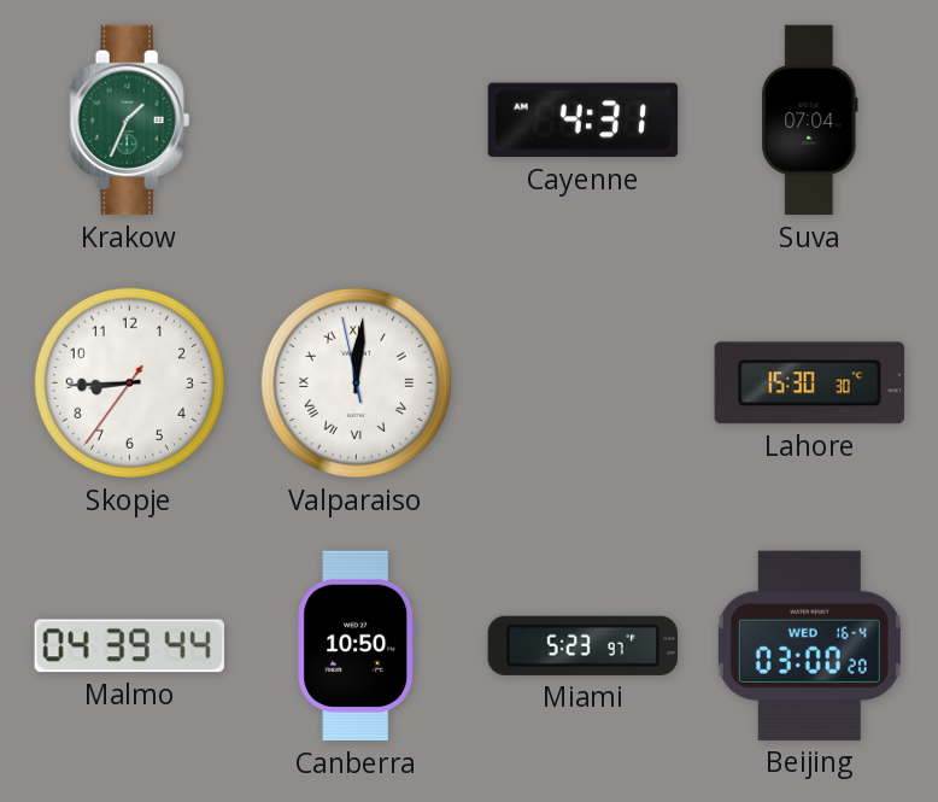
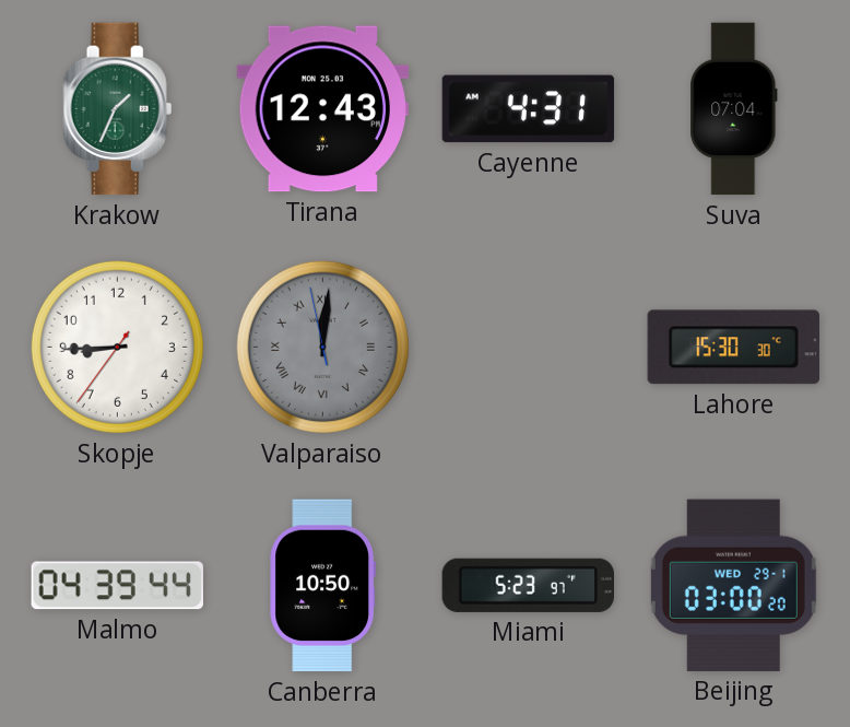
Tirana: none -> 12:43
Valparaiso dial: white -> grey
Beijing date: WED 16-4 -> WED 29-1
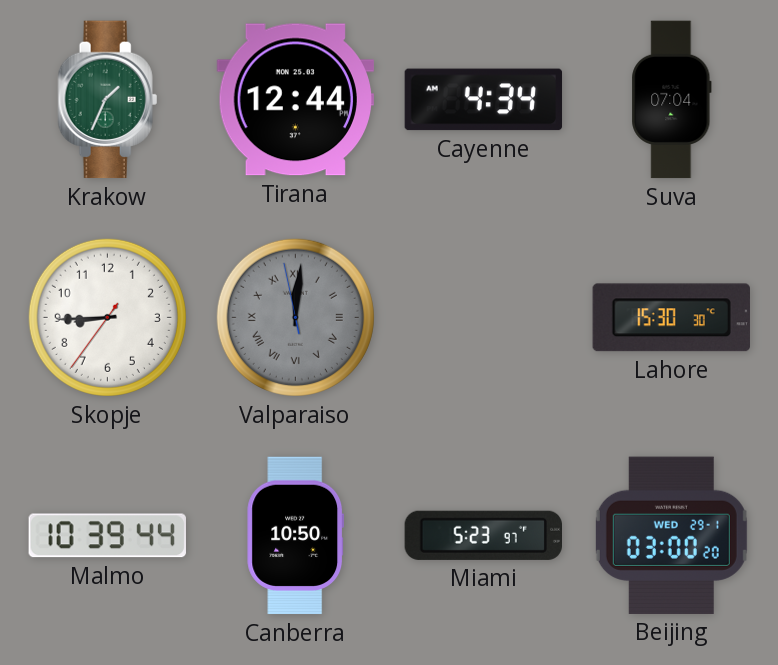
Tirana: 12:43 -> 12:44
Cayenne: 4:31 -> 4:34
Malmo: 04:39 -> 10:39
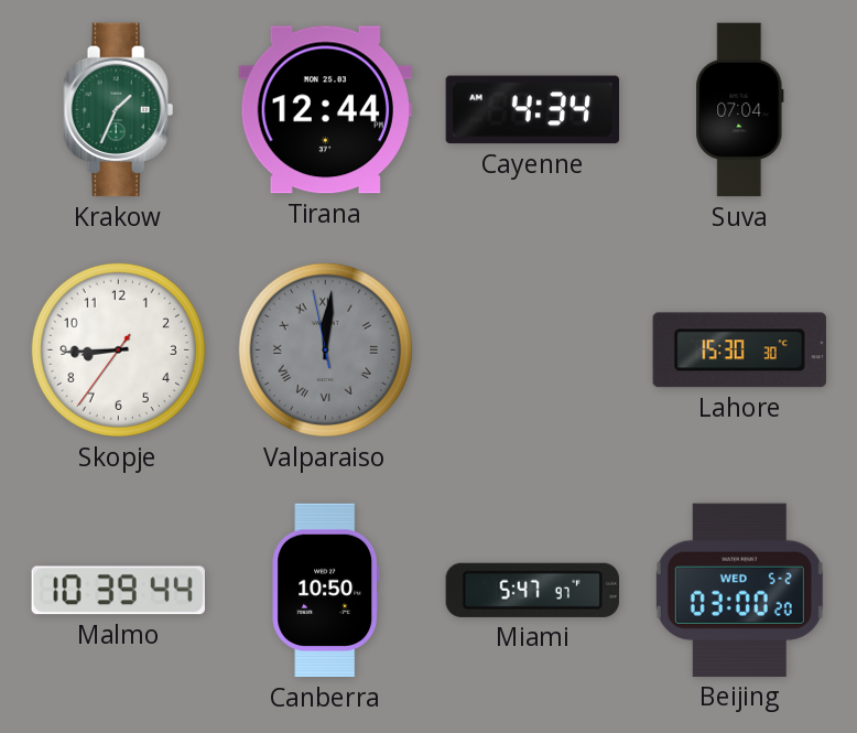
Miami: 5:23 -> 5:47
Beijing date: WED 29-1 -> WED 5-2
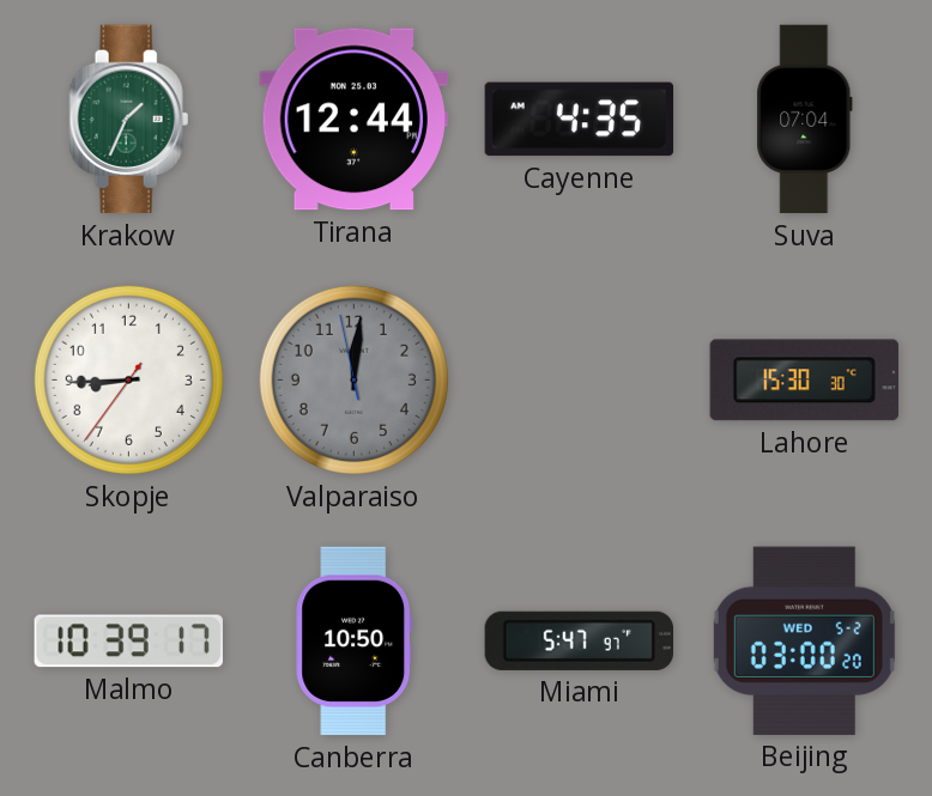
Cayenne: 4:34 -> 4:35
Valparaiso numerals: Roman -> Arabic
Malmo: 10:39:44 -> 10:39:17
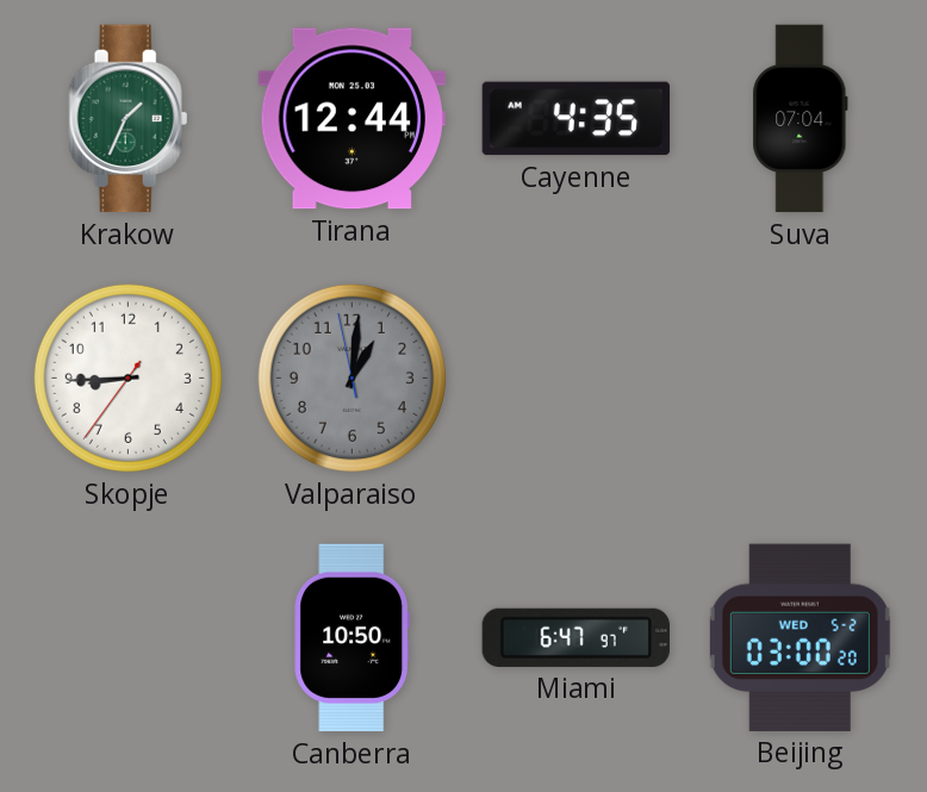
Valparaiso: 12:00 -> 1:00
Lahore: 15:30 -> none
Malmo: 10:39 -> none
Miami: 5:47 -> 6:47
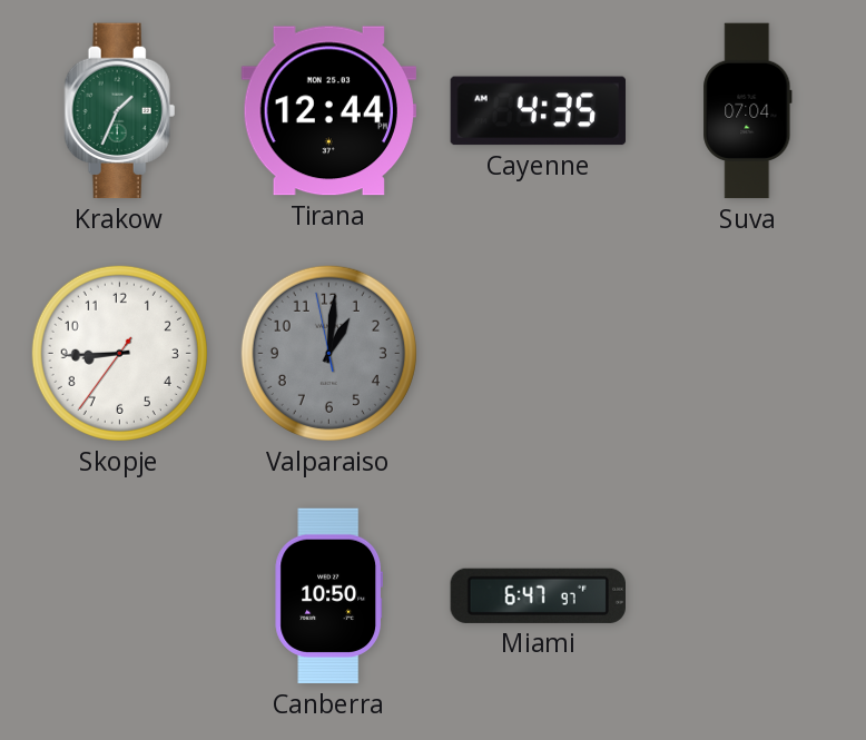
Beijing: 03:00 -> none
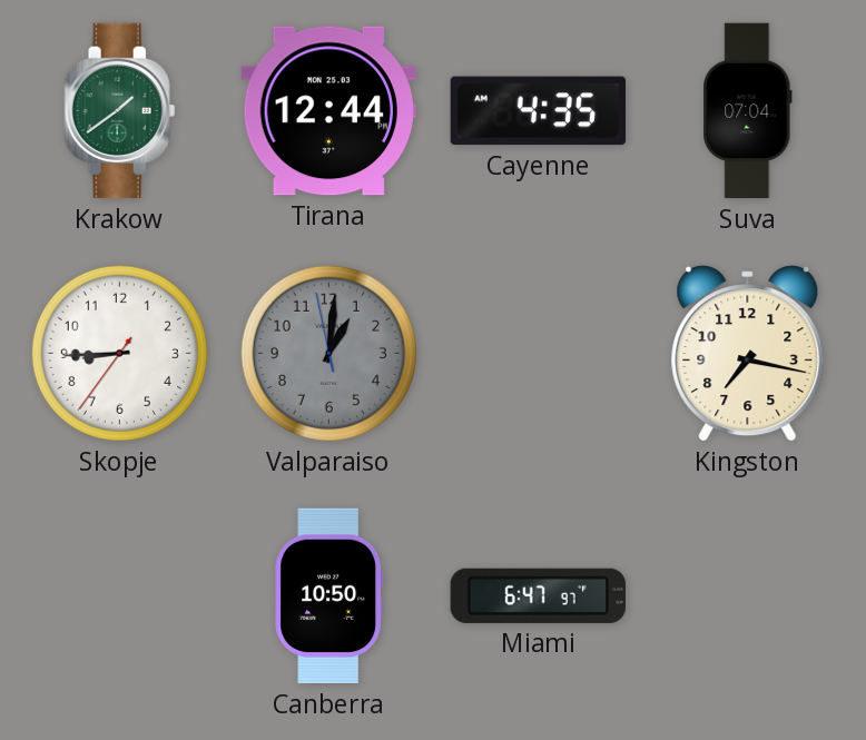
Krakow: 1:34 -> 1:39
Kingston: none -> 7:17
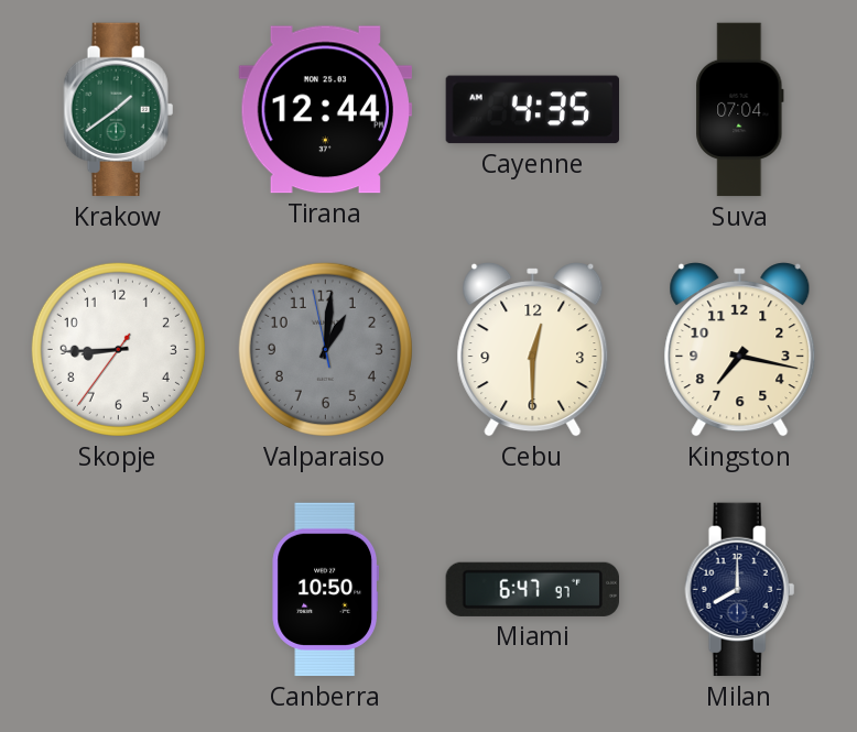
Cebu: none -> 12:30
Milan: none -> 8:00
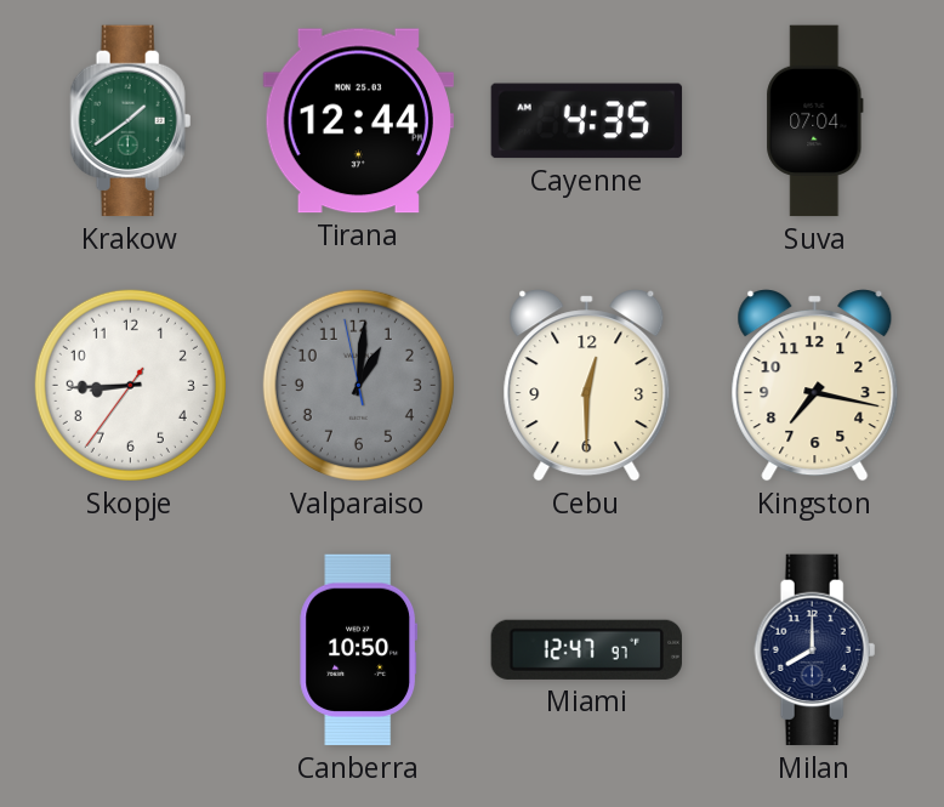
Miami: 6:47 -> 12:47
